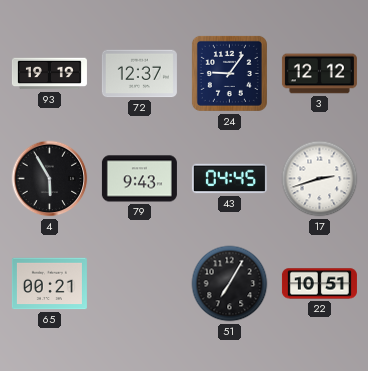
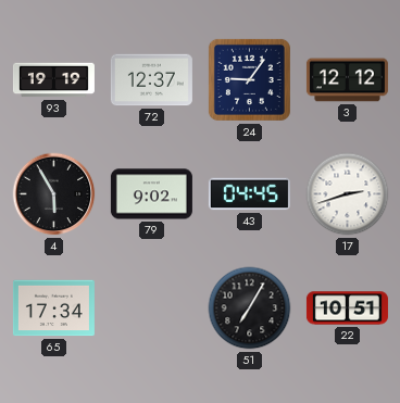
79: 9:43 -> 9:02
65: 00:21 -> 17:34
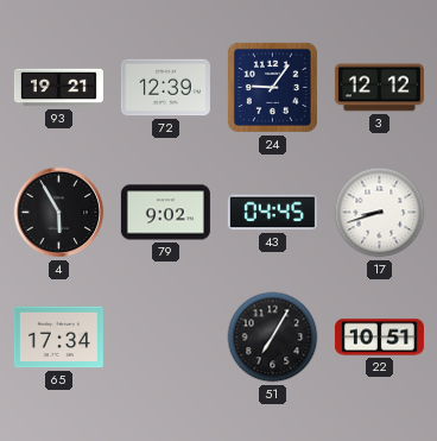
93: 19:19 -> 19:21
72: 12:37 -> 12:39
17: 2:42 -> 8:42
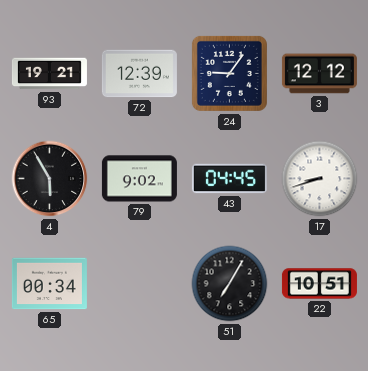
65: 17:34 -> 00:34
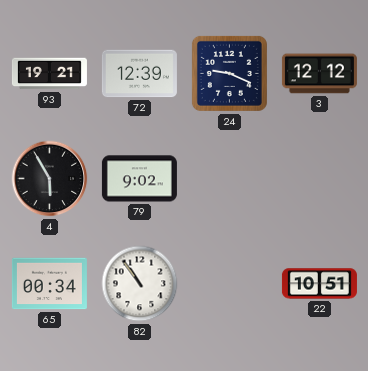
24: 9:06 -> 9:19
43: 04:45 -> none
17: 8:42 -> none
82: none -> 10:54
51: 7:05 -> none
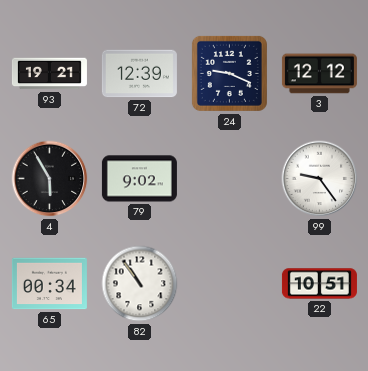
99: none -> 9:24
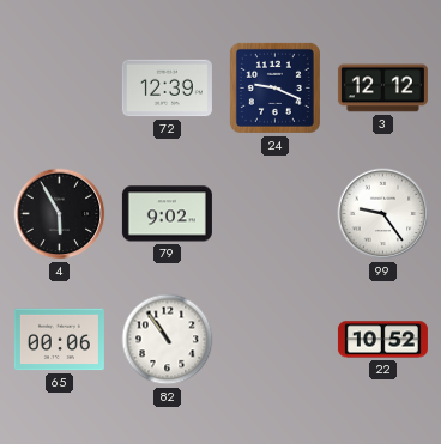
93: 19:21 -> none
65: 00:34 -> 00:06
22: 10:51 -> 10:52
